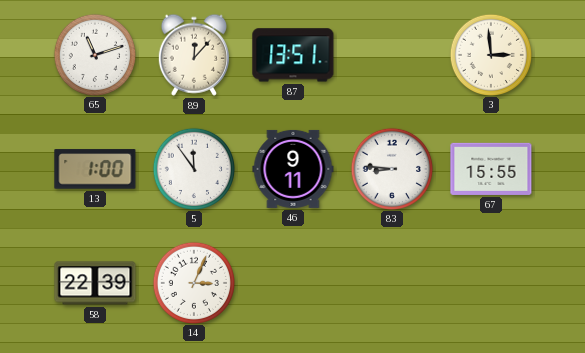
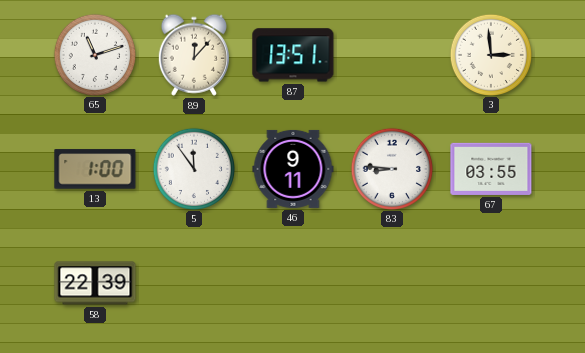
67: 15:55 -> 03:55
14: 3:04 -> none
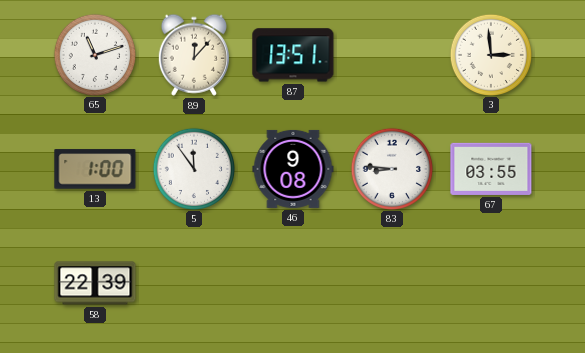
46: 9:11 -> 9:08
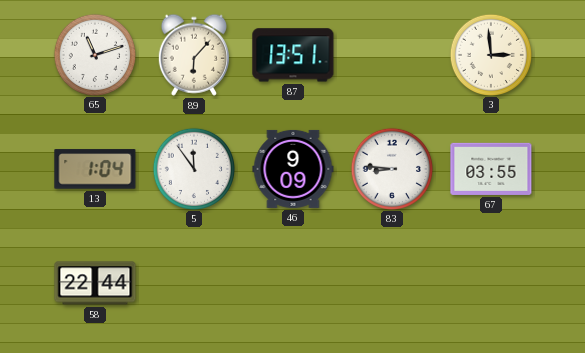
89: 12:07 -> 6:07
13: 1:00 -> 1:04
46: 9:08 -> 9:09
58: 22:39 -> 22:44
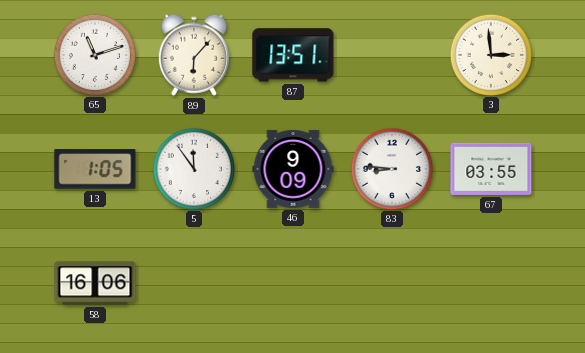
13: 1:04 -> 1:05
58: 22:44 -> 16:06
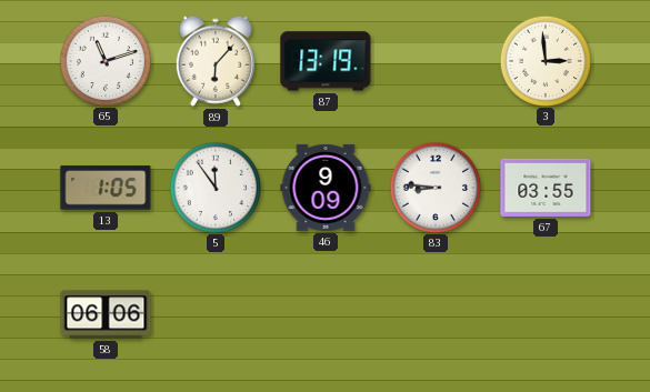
87: 13:51 -> 13:19
58: 16:06 -> 06:06
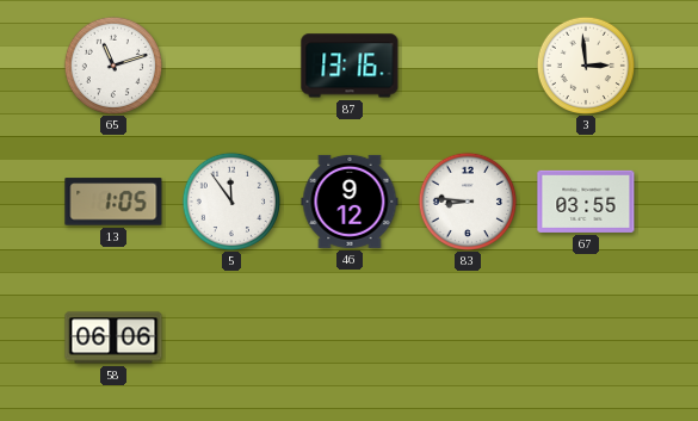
89: 6:07 -> none
87: 13:19 -> 13:16
46: 9:09 -> 9:12
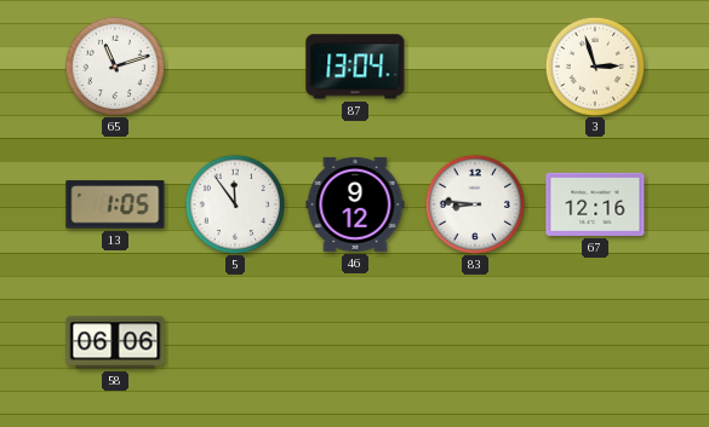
87: 13:16 -> 13:04
3: 2:59 -> 2:57
67: 03:55 -> 12:16
